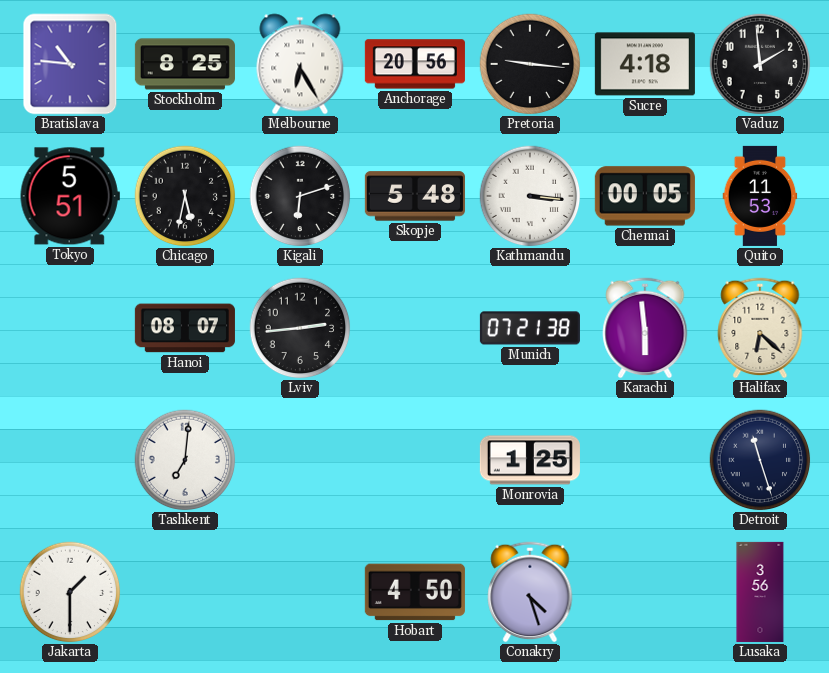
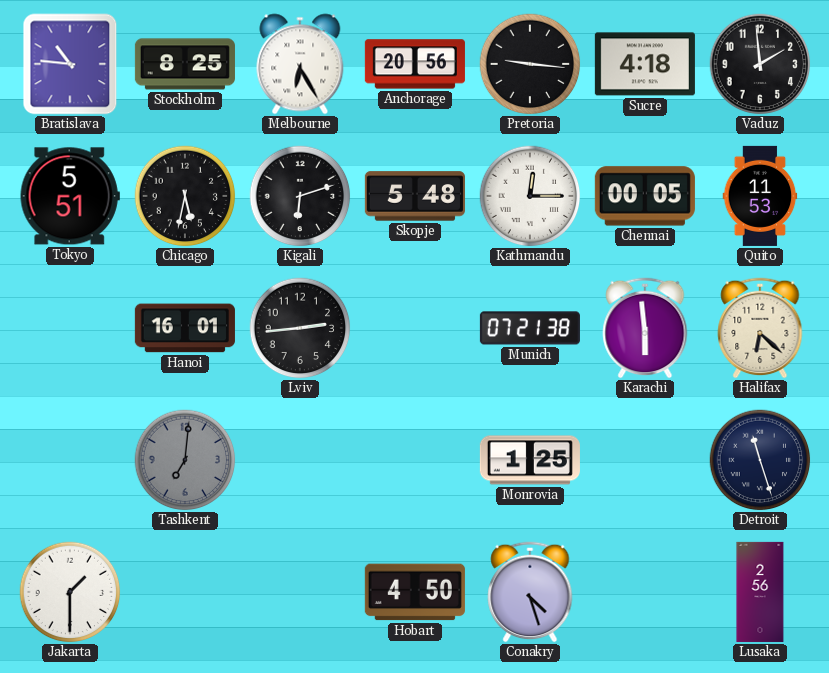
Kathmandu: 3:16 -> 12:15
Hanoi: 08:07 -> 16:01
Tashkent dial: white -> grey
Lusaka: 3:56 -> 2:56
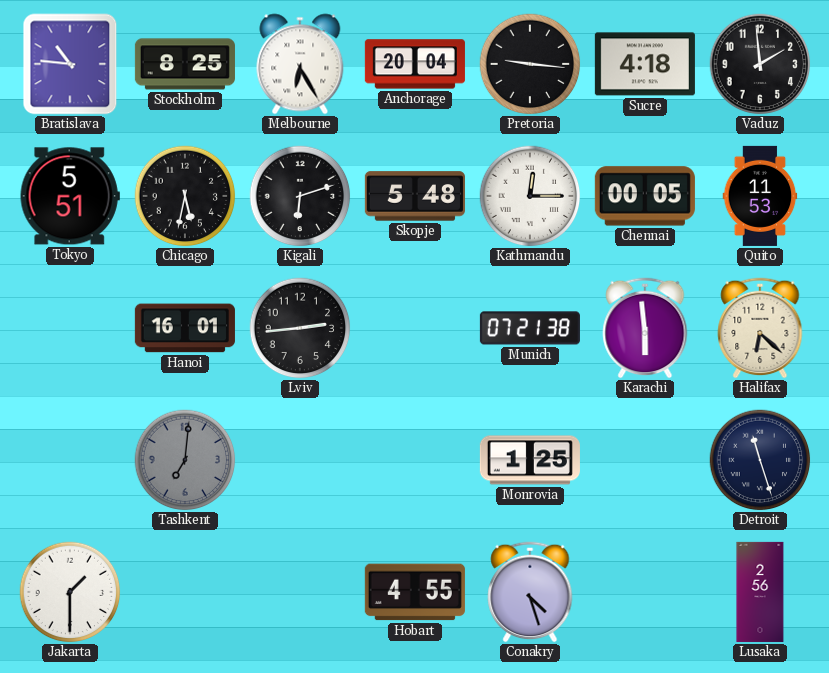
Anchorage: 20:56 -> 20:04
Hobart: 4:50 -> 4:55
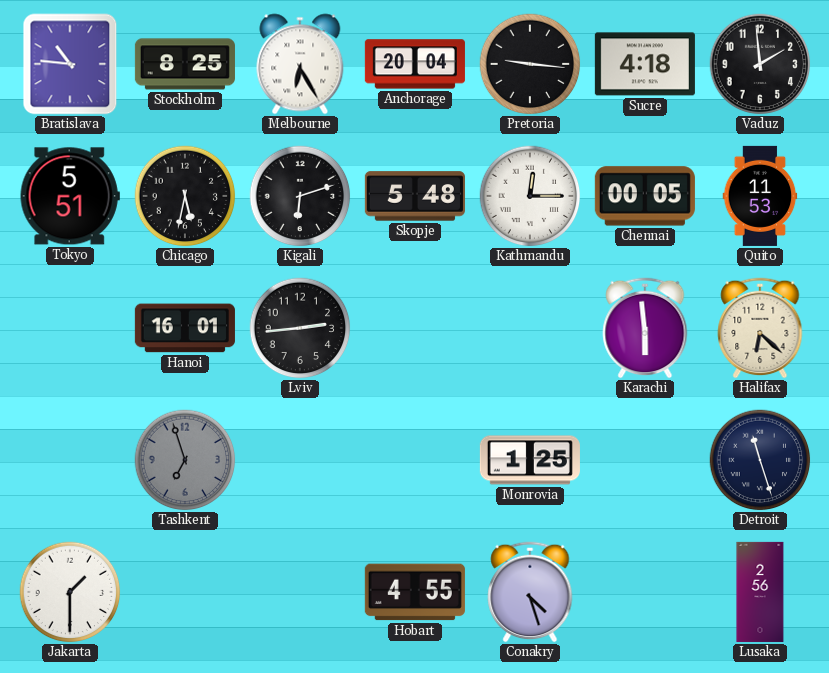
Munich: 07:21 -> none
Tashkent: 7:01 -> 6:57
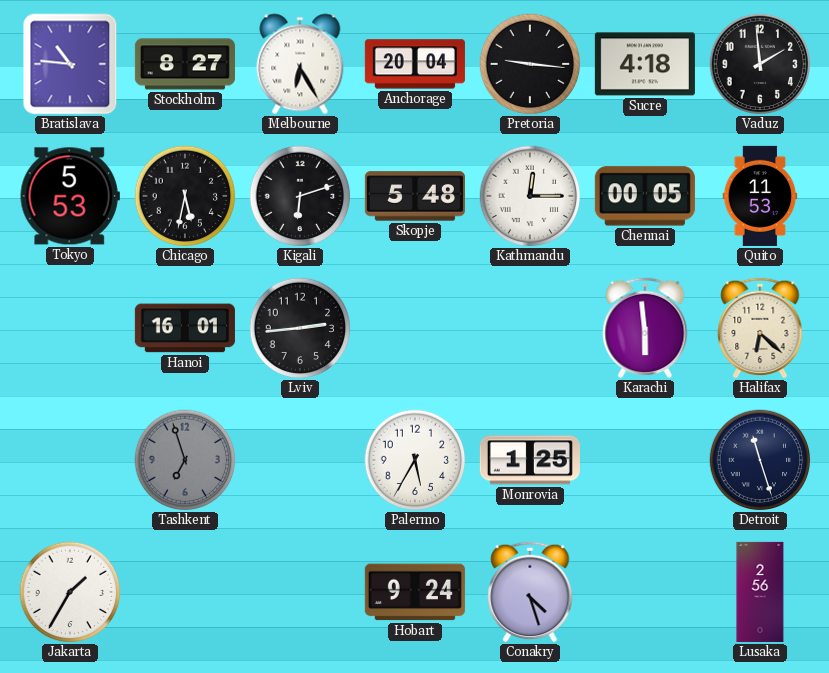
Stockholm: 8:25 -> 8:27
Tokyo: 5:51 -> 5:53
Palermo: none -> 5:35
Jakarta: 1:30 -> 1:35
Hobart: 4:55 -> 9:24
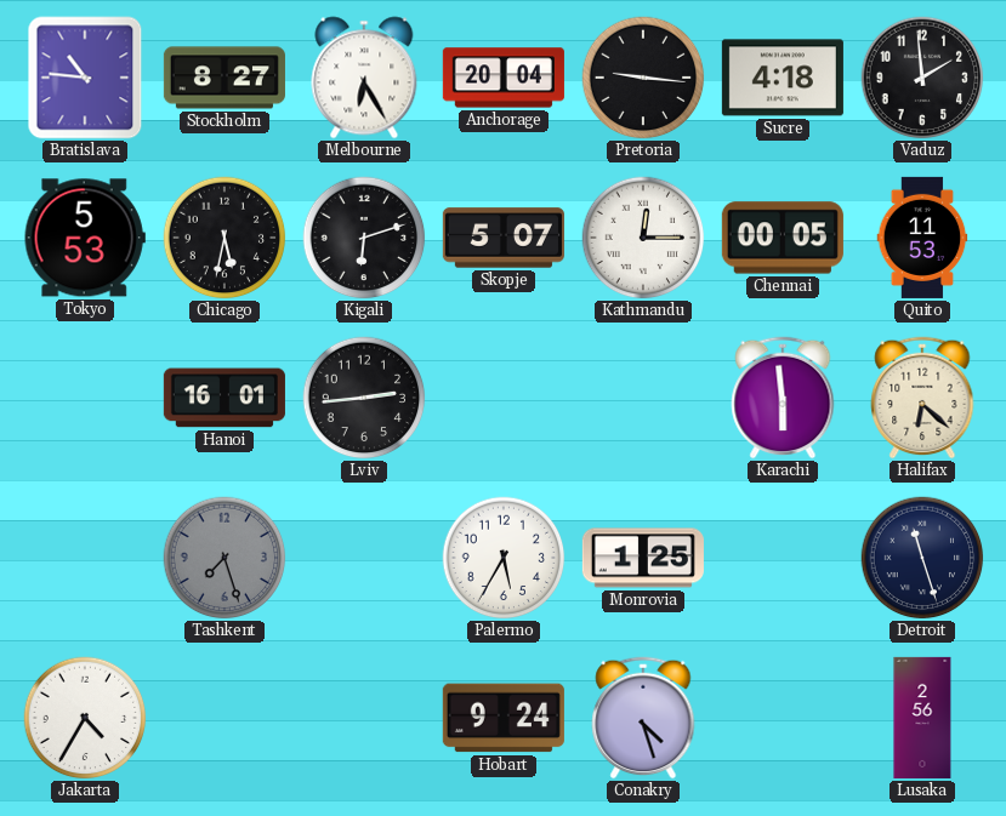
Skopje: 5:48 -> 5:07
Tashkent: 6:57 -> 7:27
Jakarta: 1:35 -> 4:35
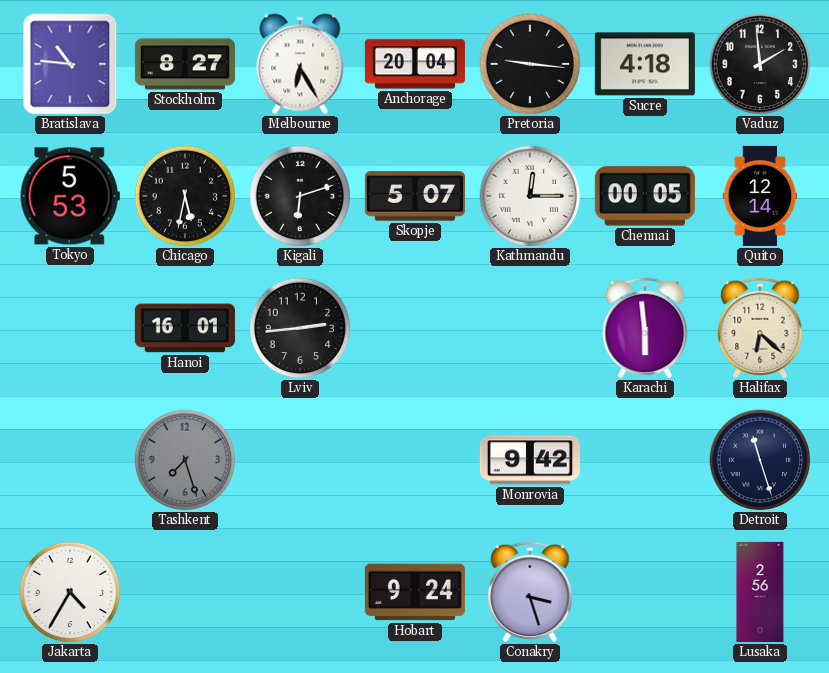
Quito: 11:53 -> 12:14
Palermo: 5:35 -> none
Monrovia: 1:25 -> 9:42
Conakry: 4:27 -> 3:27
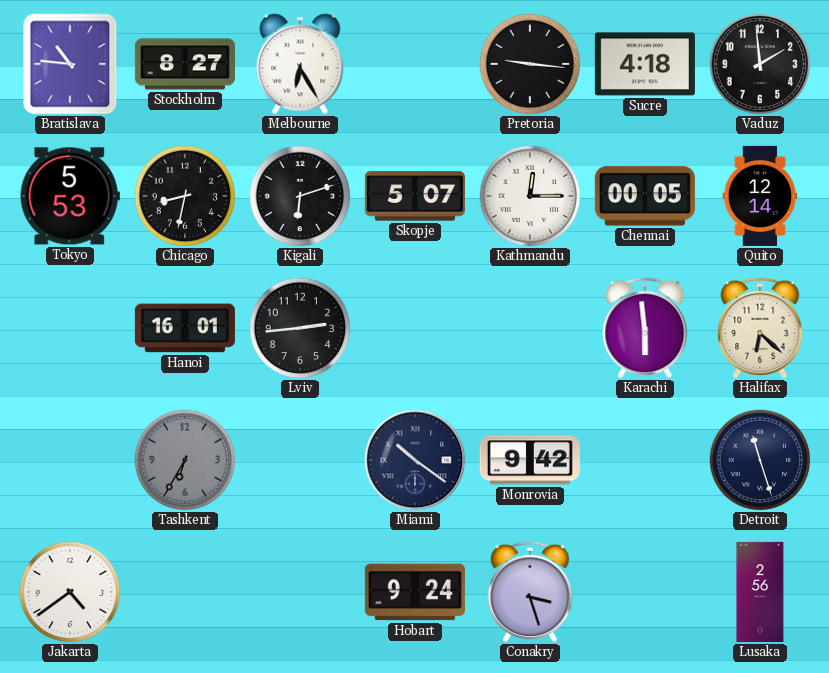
Anchorage: 20:04 -> none
Chicago: 5:32 -> 8:32
Tashkent: 7:27 -> 6:35
Miami: none -> 10:21
Jakarta: 4:35 -> 4:39
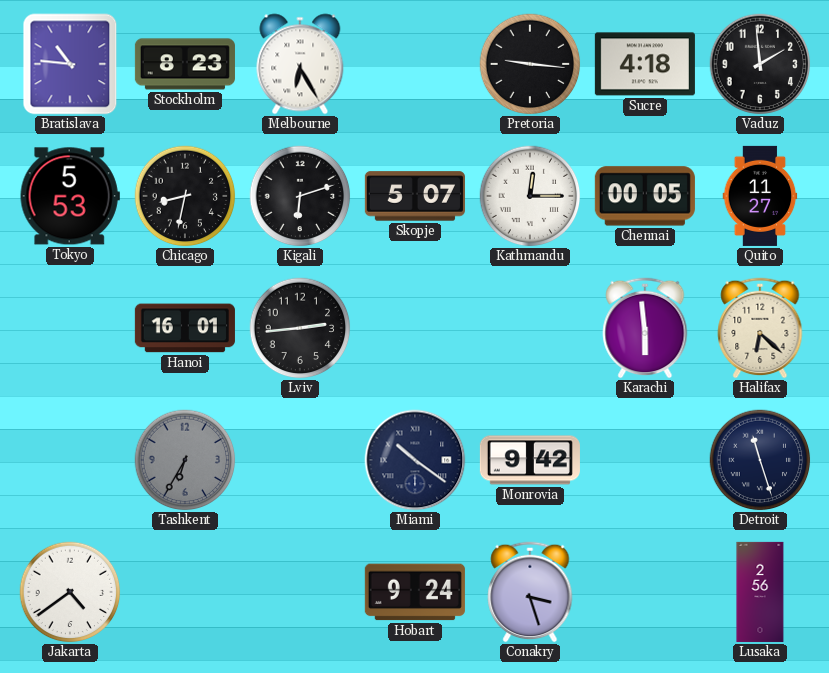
Stockholm: 8:27 -> 8:23
Quito: 12:14 -> 11:27
